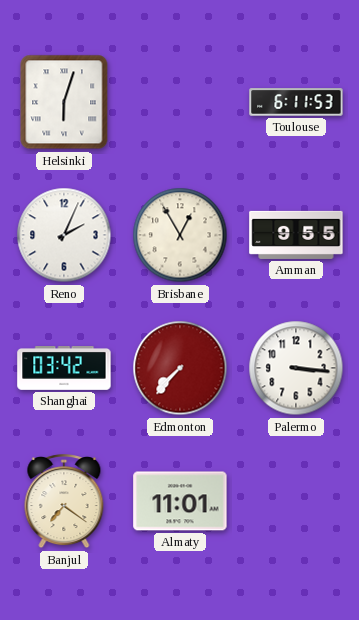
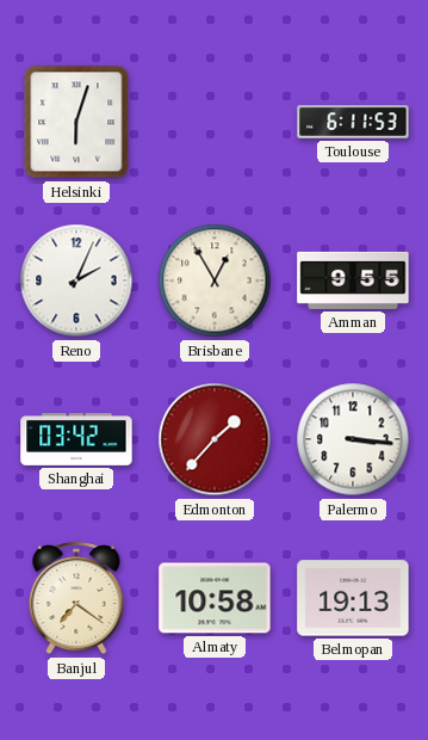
Edmonton: 7:37 -> 1:37
Almaty: 11:01 -> 10:58
Belmopan: none -> 19:13
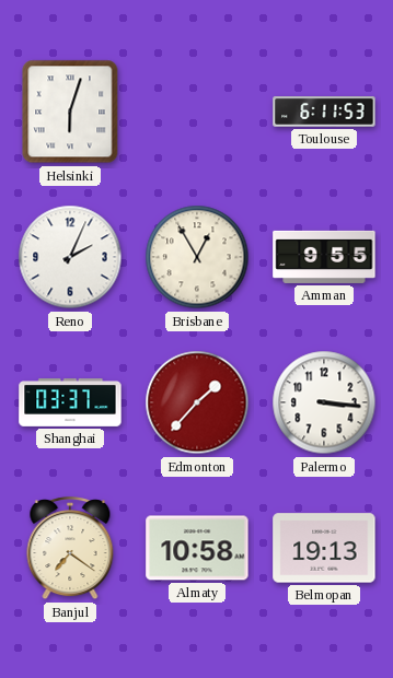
Shanghai: 03:42 -> 03:37
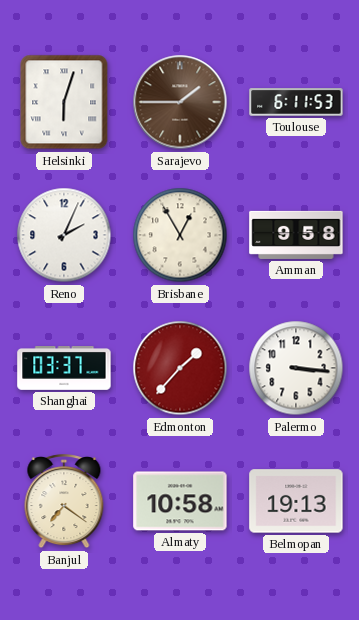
Sarajevo: none -> 1:45
Amman: 9:55 -> 9:58
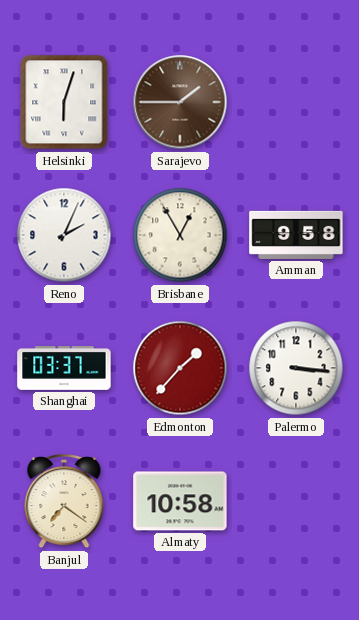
Toulouse: 6:11 -> none
Belmopan: 19:13 -> none
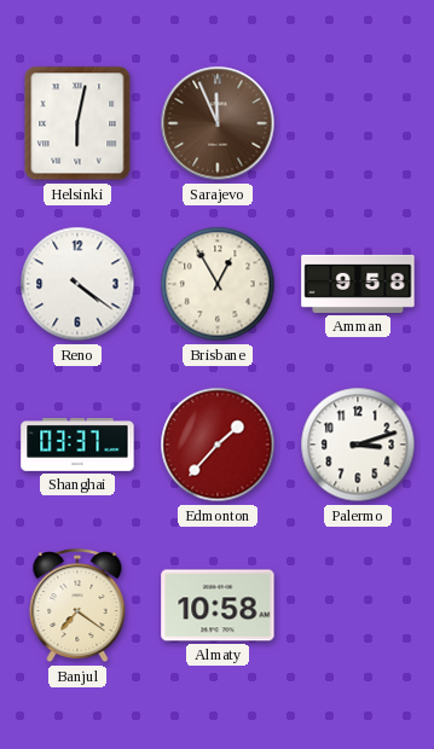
Helsinki: 6:03 -> 6:02
Sarajevo: 1:45 -> 11:56
Reno: 2:04 -> 4:21
Palermo: 3:16 -> 3:12
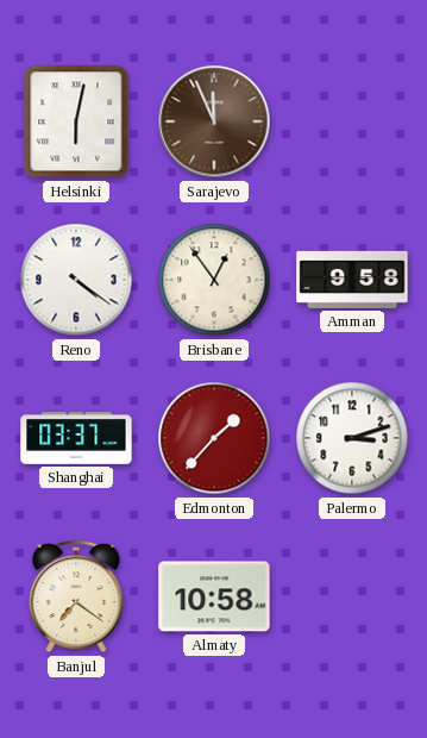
Brisbane: 12:55 -> 12:54
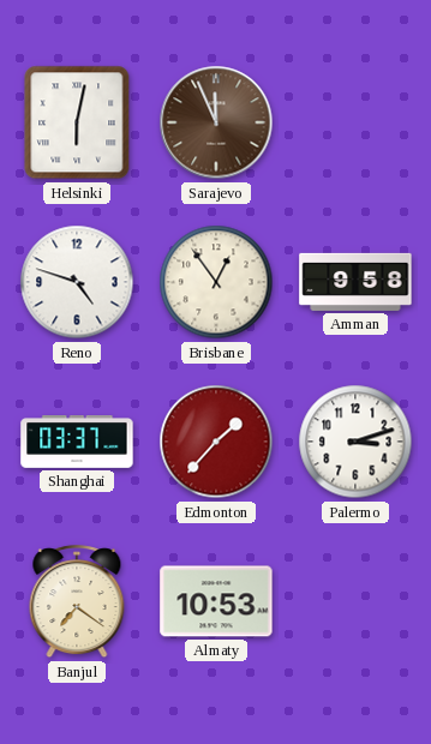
Reno: 4:21 -> 4:48
Almaty: 10:58 -> 10:53
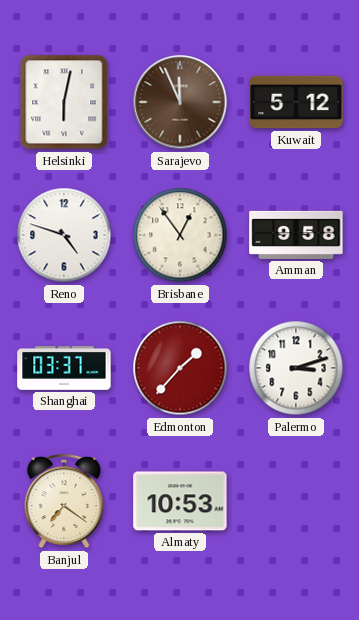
Kuwait: none -> 5:12
